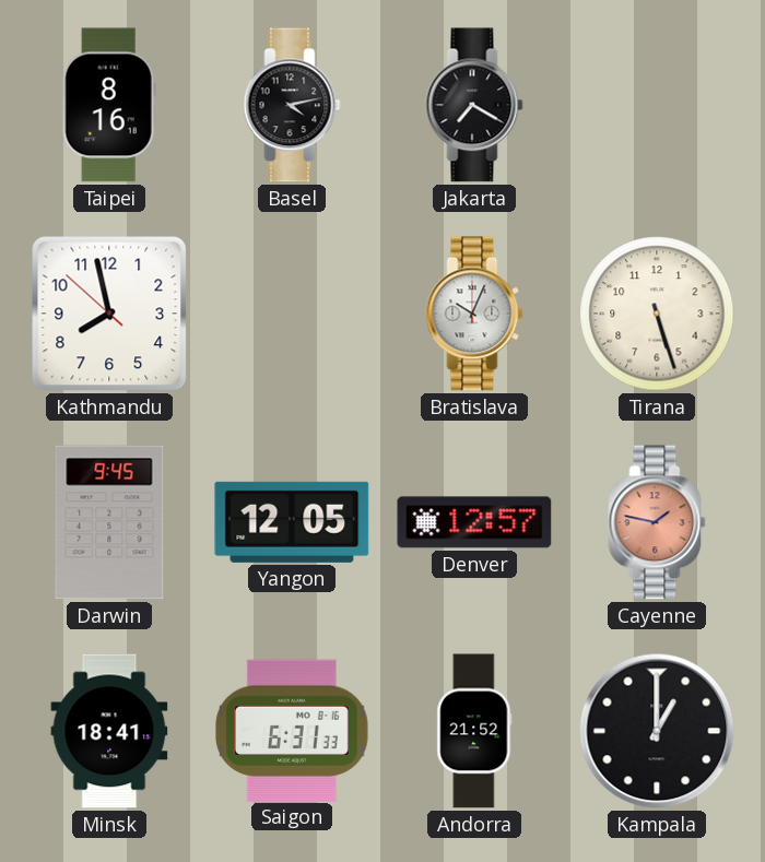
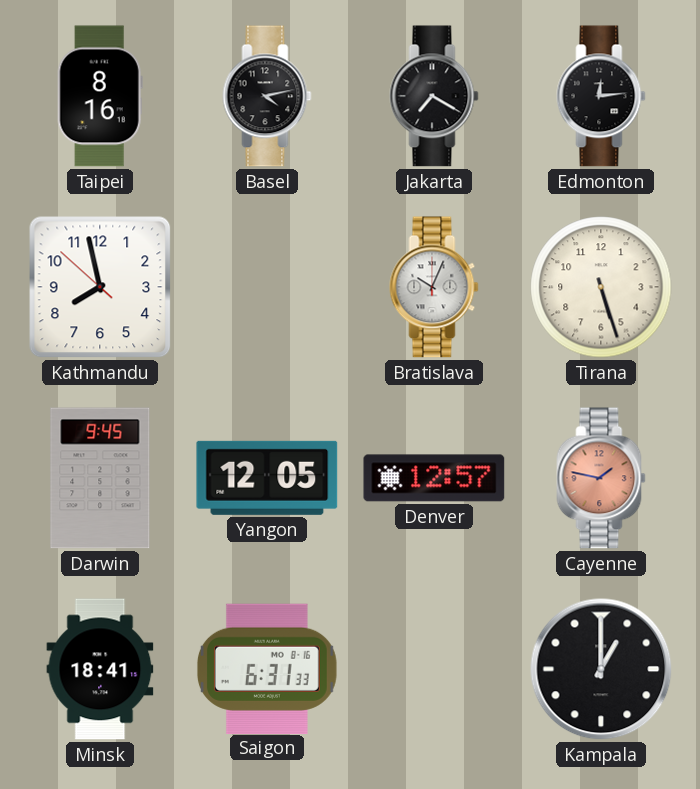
Edmonton: none -> 12:14
Andorra: 21:52 -> none
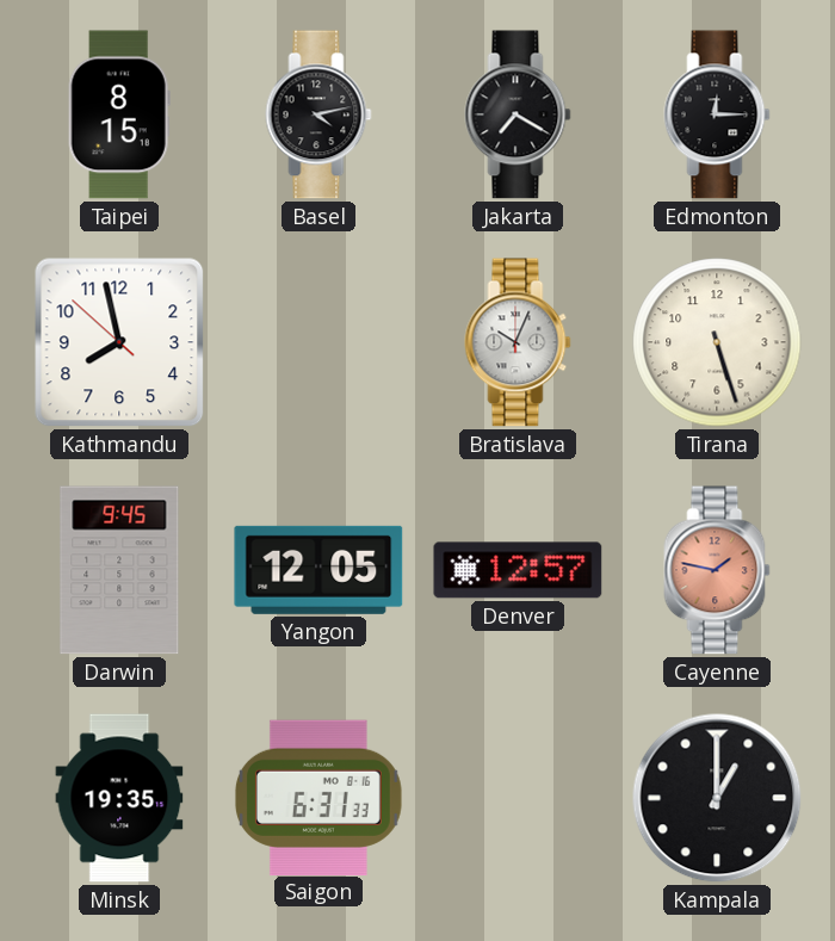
Taipei: 8:16 -> 8:15
Edmonton: 12:14 -> 12:15
Minsk: 18:41 -> 19:35
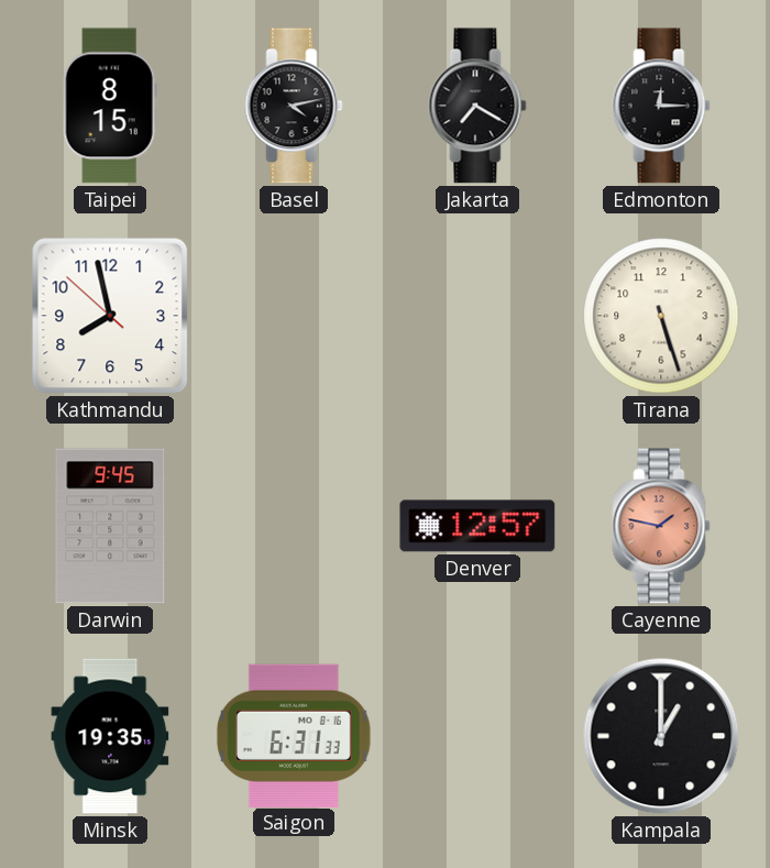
Bratislava: 10:04 -> none
Yangon: 12:05 -> none
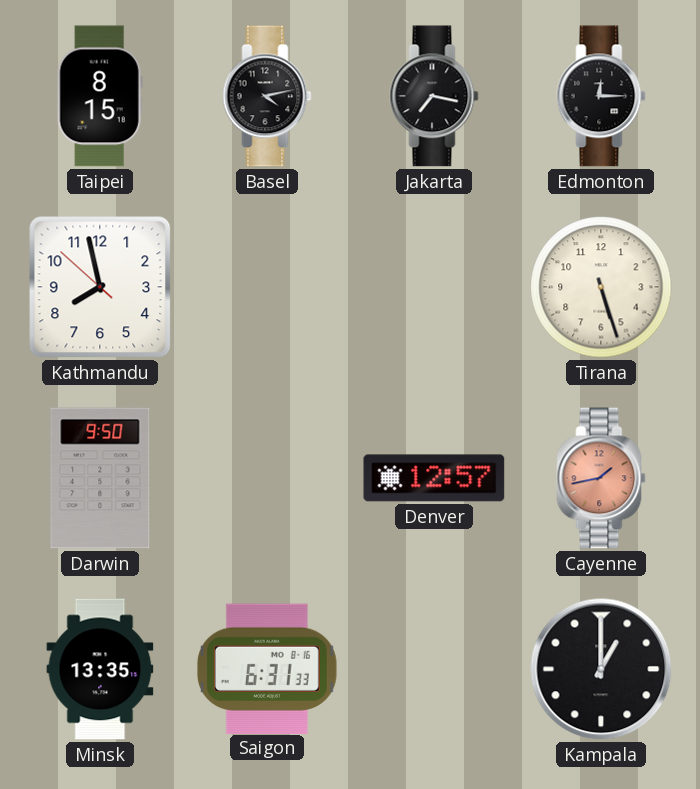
Jakarta: 7:20 -> 7:17
Darwin: 9:45 -> 9:50
Cayenne: 1:47 -> 1:43
Minsk: 19:35 -> 13:35
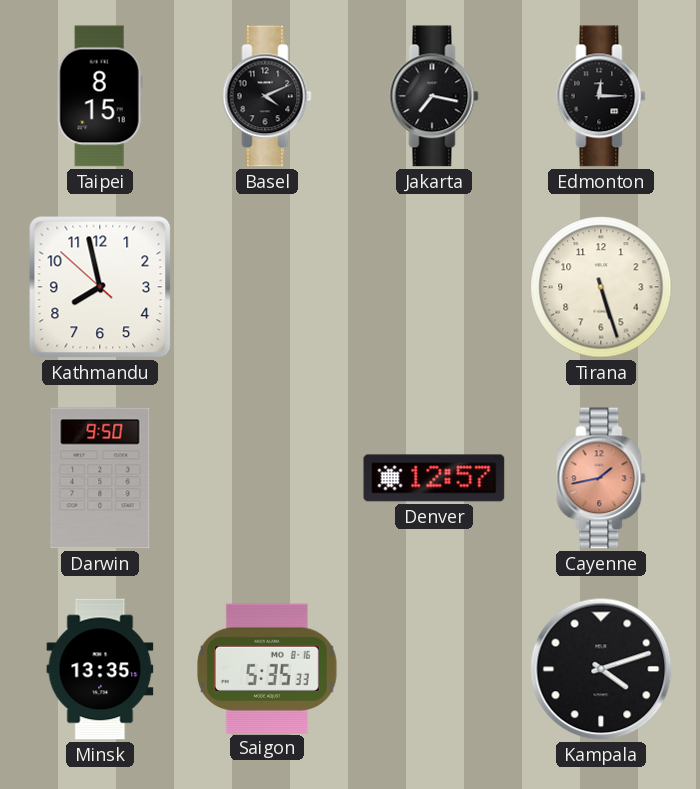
Basel: 4:13 -> 4:11
Saigon: 6:31 -> 5:35
Kampala: 1:00 -> 4:12
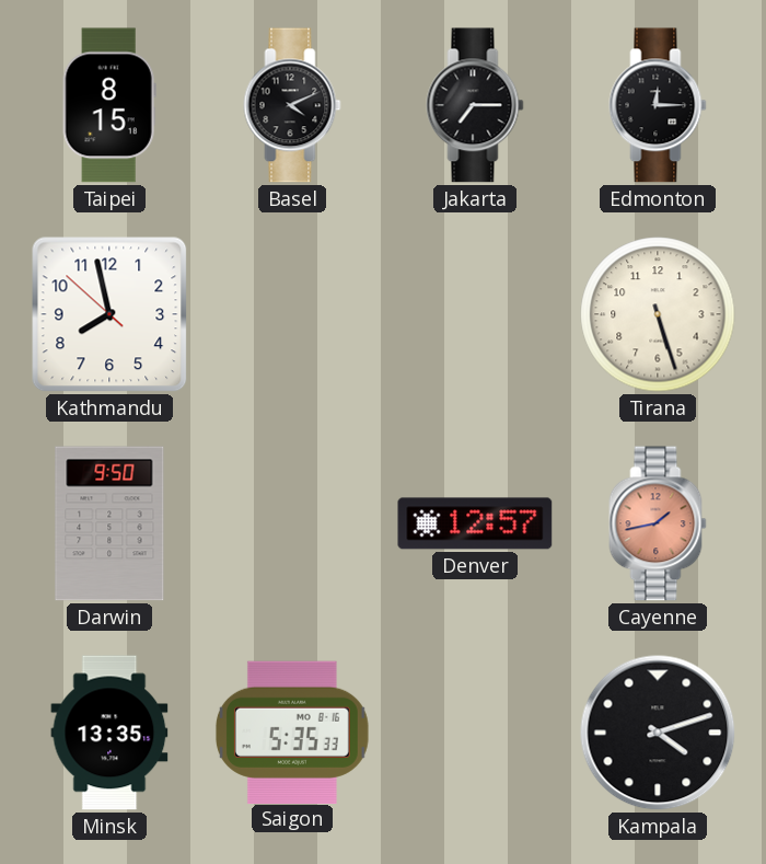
Jakarta: 7:17 -> 7:15
